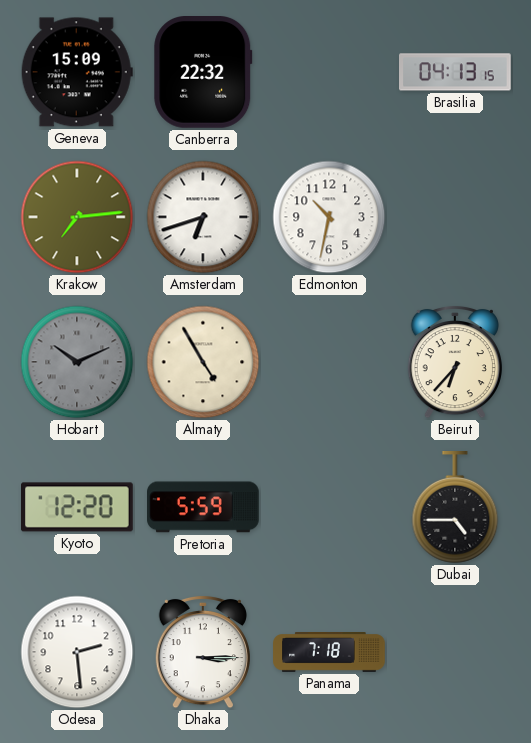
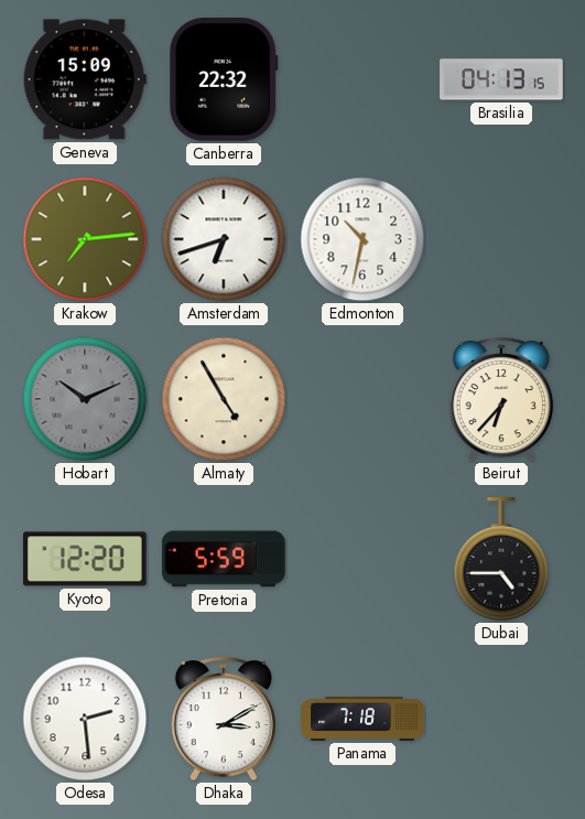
Dhaka: 3:15 -> 3:10
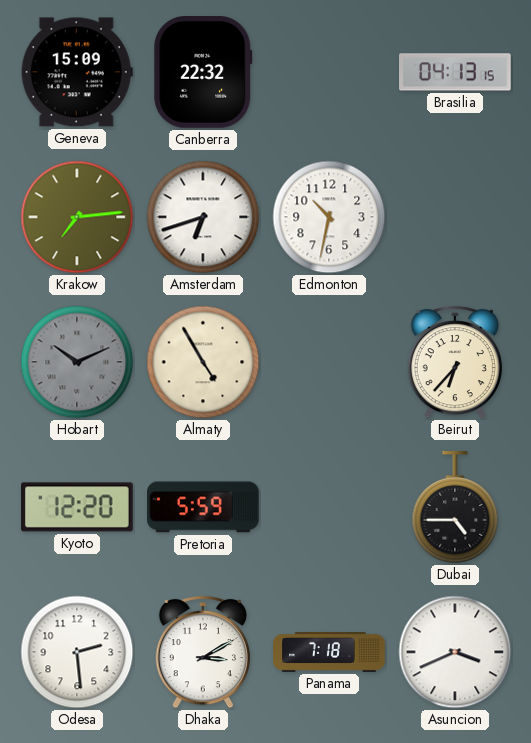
Asuncion: none -> 3:41
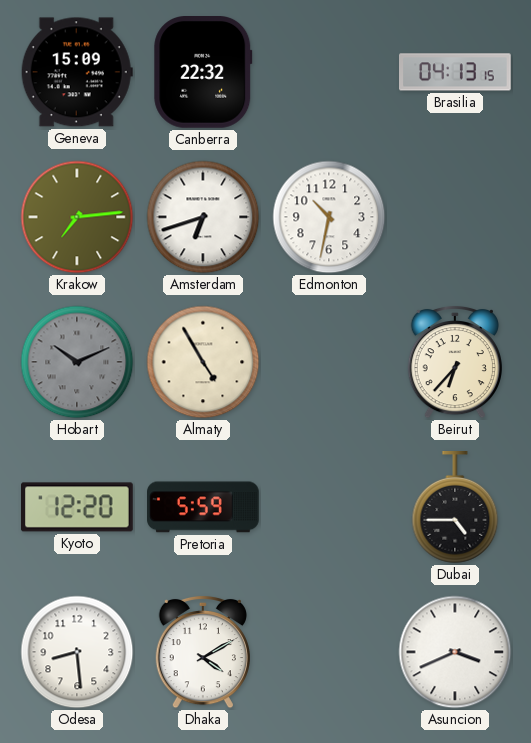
Odesa: 2:29 -> 8:29
Dhaka: 3:10 -> 4:10
Panama: 7:18 -> none
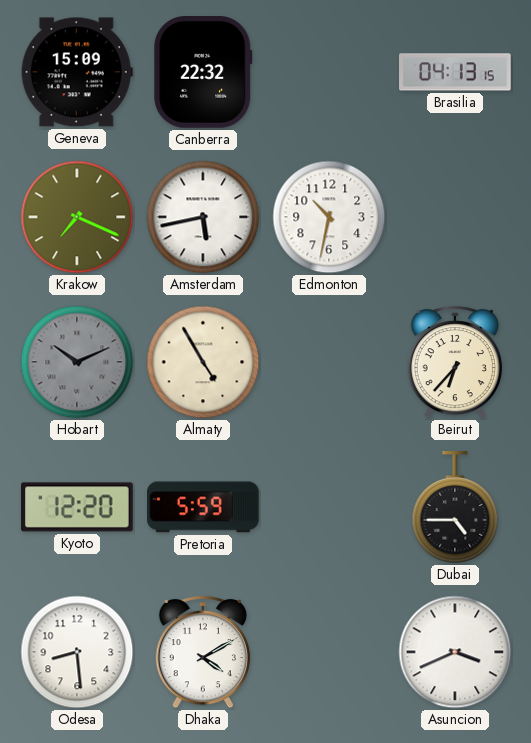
Krakow: 7:14 -> 7:19
Amsterdam: 6:42 -> 5:43
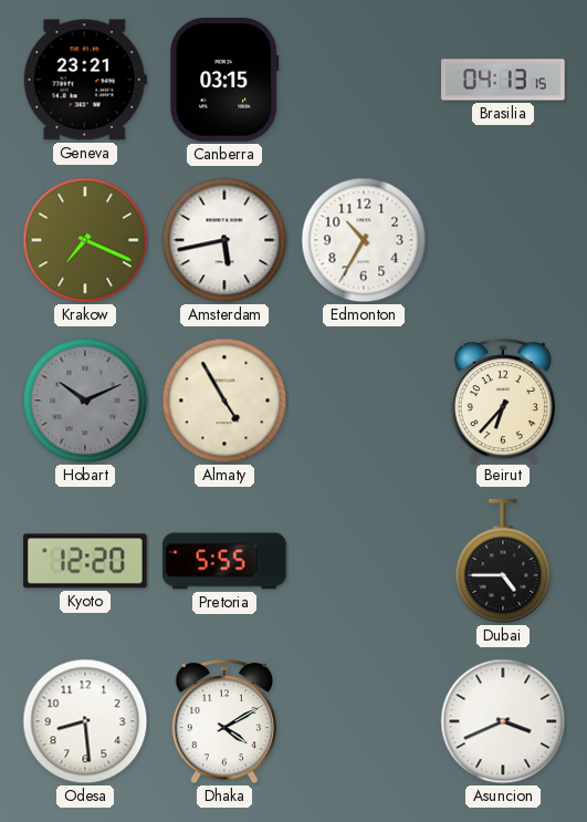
Geneva: 15:09 -> 23:21
Canberra: 22:32 -> 03:15
Edmonton: 10:32 -> 10:35
Pretoria: 5:59 -> 5:55
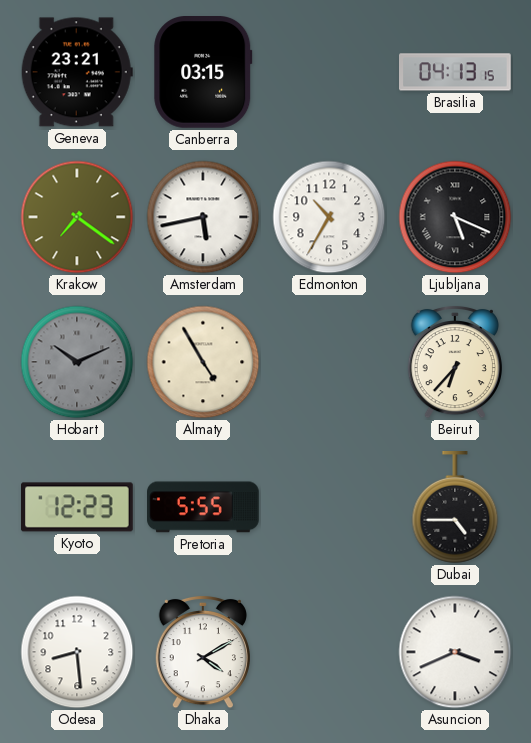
Krakow: 7:19 -> 7:21
Ljubljana: none -> 5:19
Kyoto: 12:20 -> 12:23
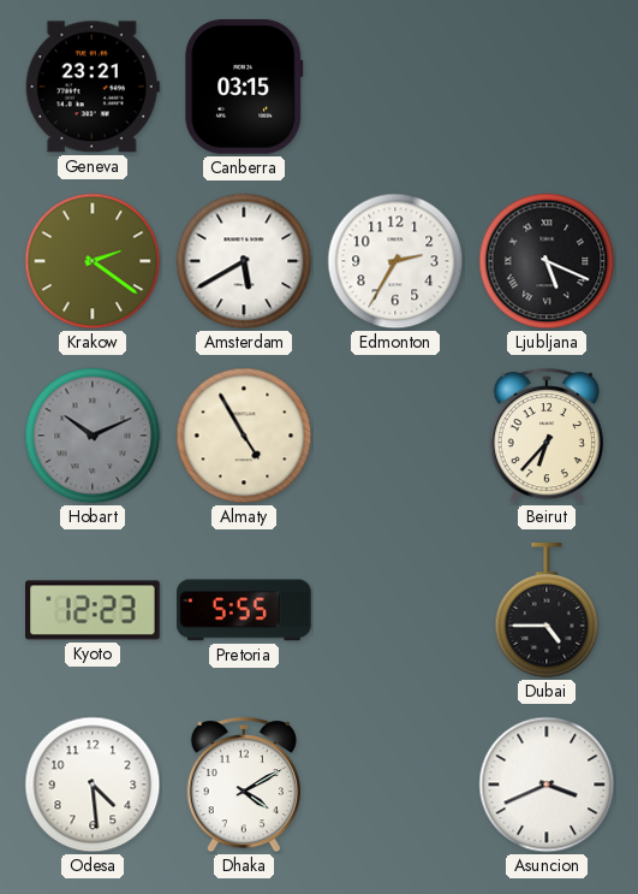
Brasilia: 04:13 -> none
Krakow: 7:21 -> 2:21
Amsterdam: 5:43 -> 5:40
Edmonton: 10:35 -> 2:35
Odesa: 8:29 -> 4:29
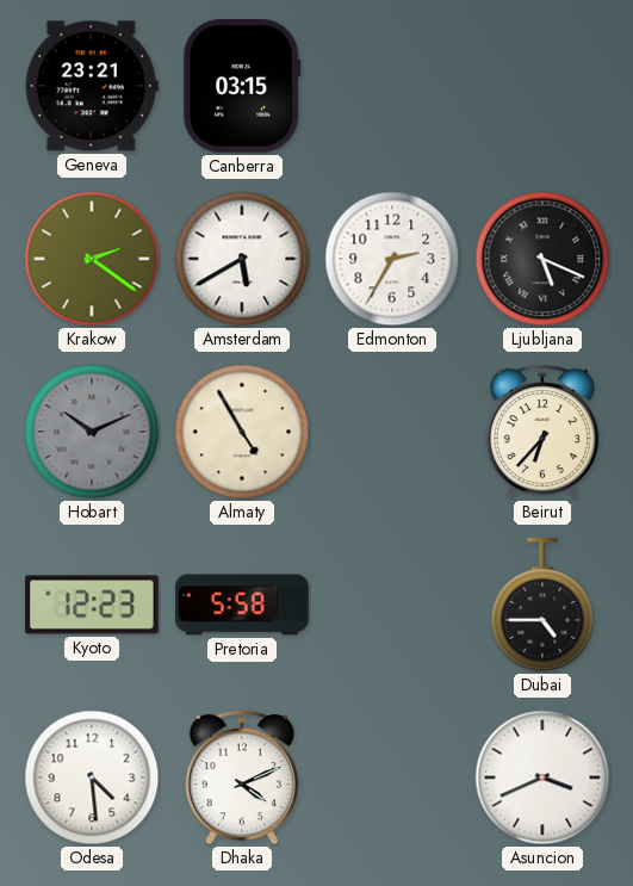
Pretoria: 5:55 -> 5:58
Dhaka: 4:10 -> 4:11
